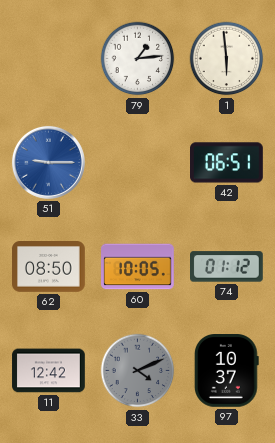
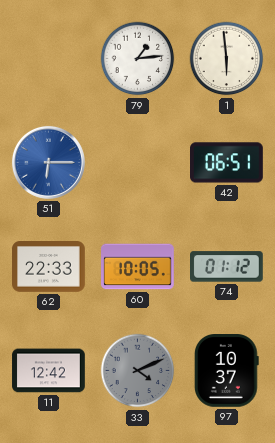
51: 9:15 -> 6:15
62: 08:50 -> 22:33
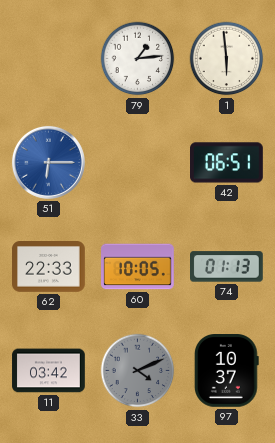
74: 01:12 -> 01:13
11: 12:42 -> 03:42
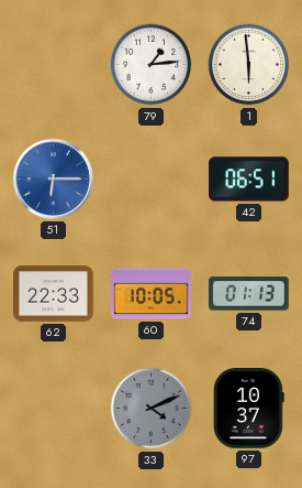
11: 03:42 -> none
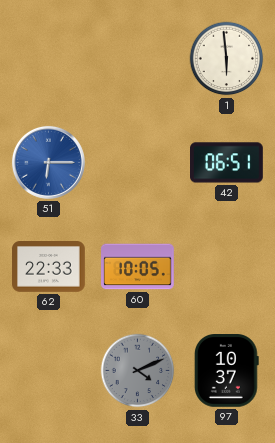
79: 1:14 -> none
74: 01:13 -> none
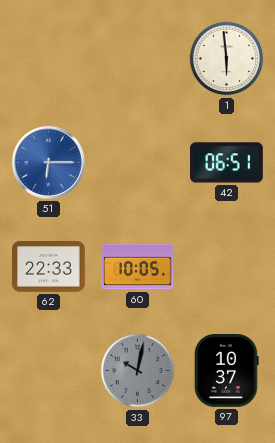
33: 4:11 -> 10:02
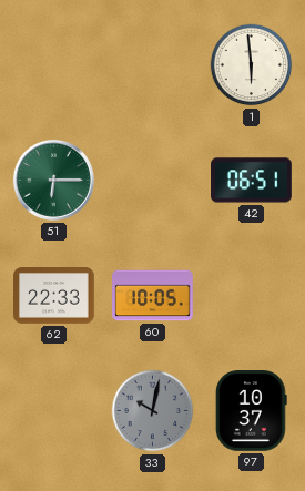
51 dial: blue -> green
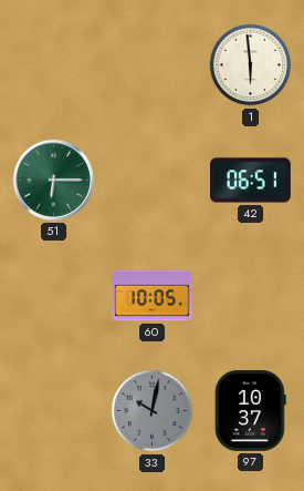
62: 22:33 -> none
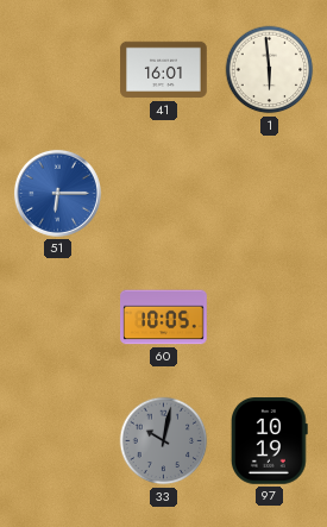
41: none -> 16:01
51 dial: green -> blue
42: 06:51 -> none
97: 10:37 -> 10:19
